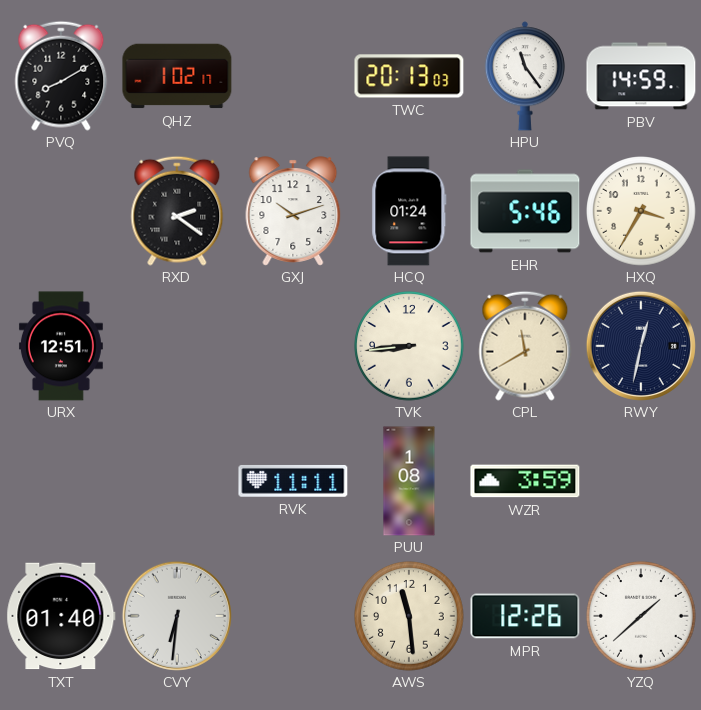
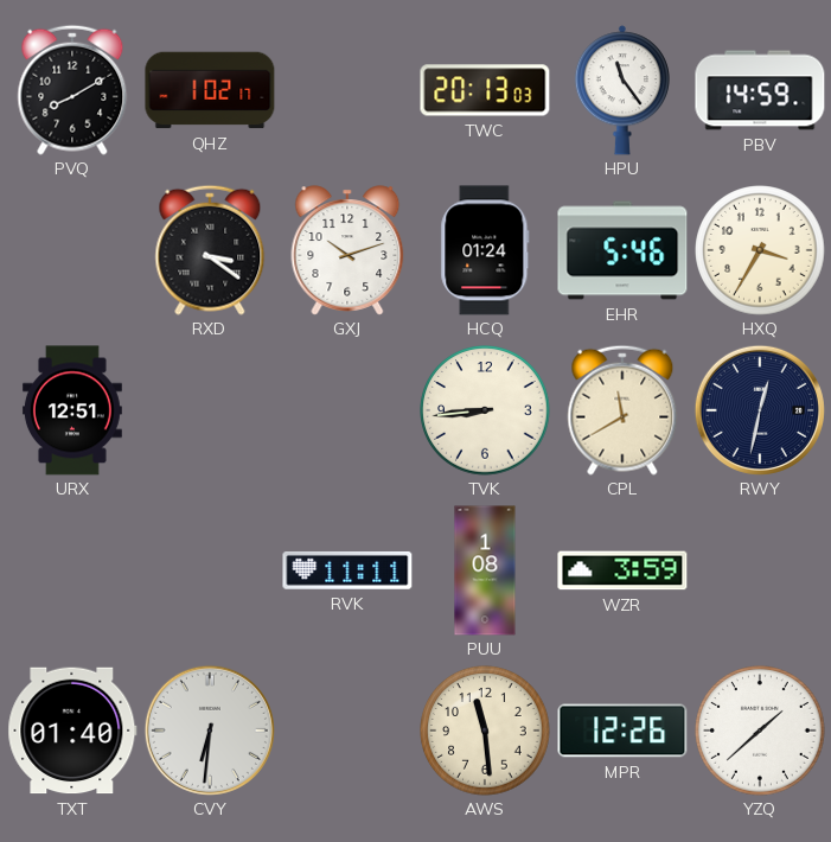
RXD: 2:21 -> 3:21
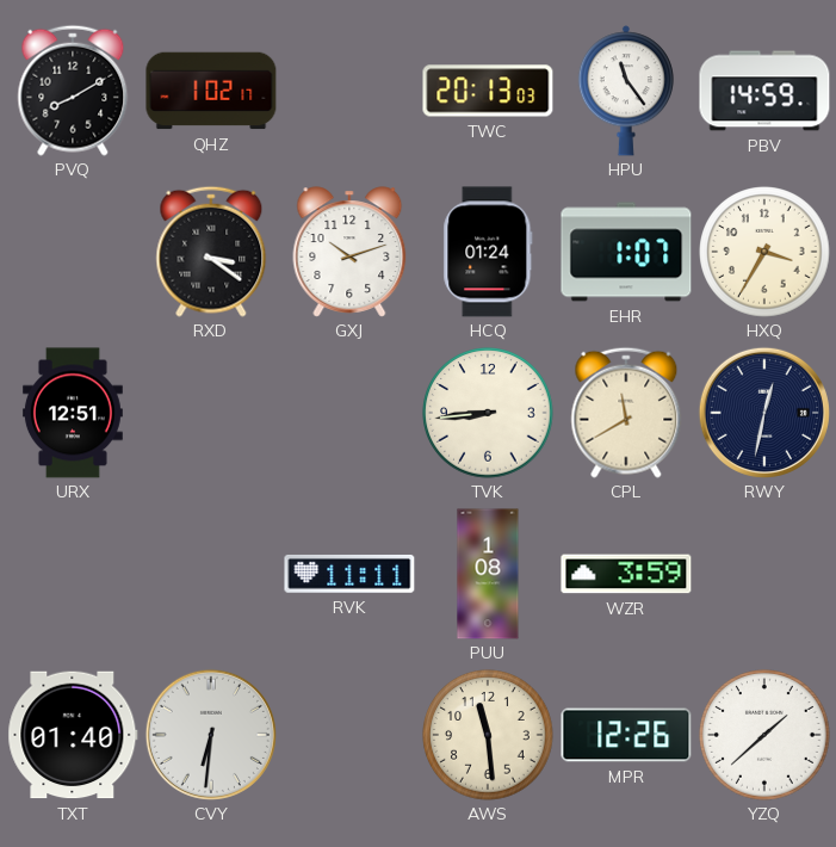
EHR: 5:46 -> 1:07
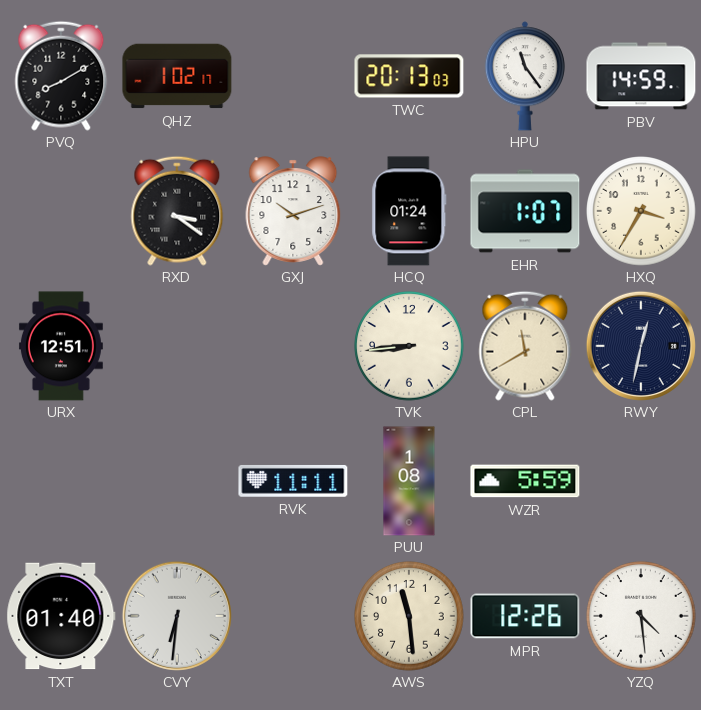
WZR: 3:59 -> 5:59
YZQ: 1:38 -> 4:29
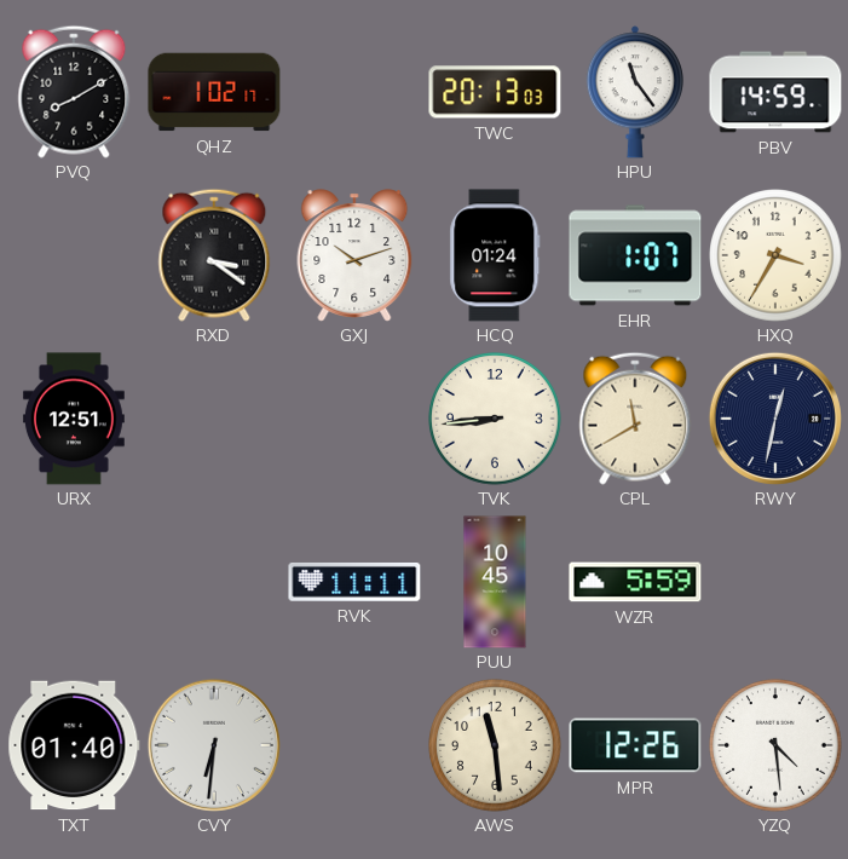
PUU: 1:08 -> 10:45
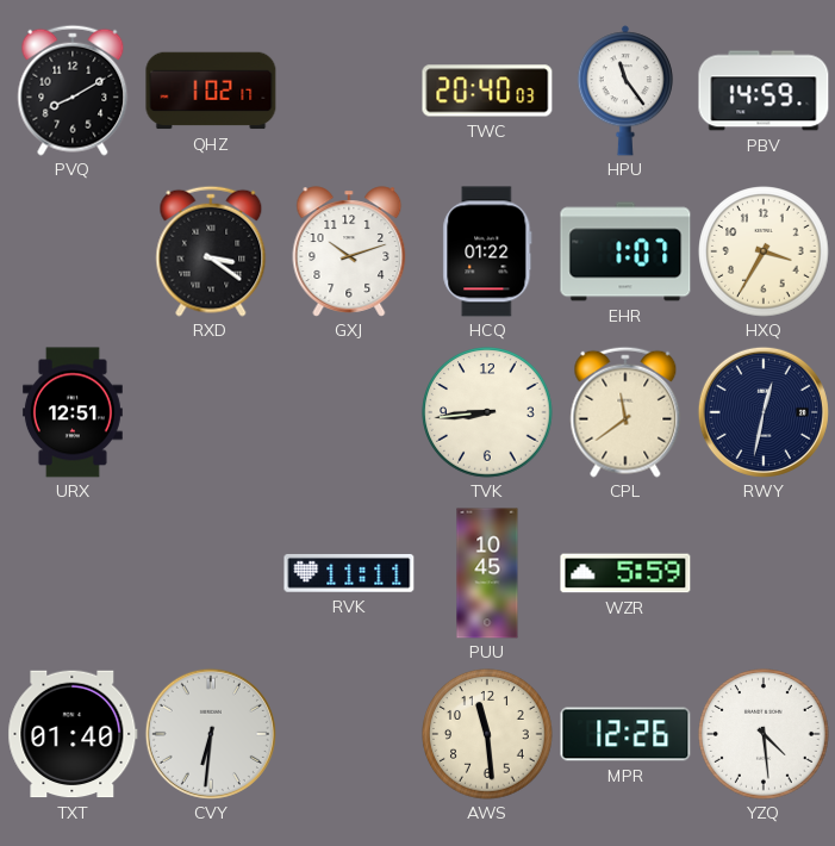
TWC: 20:13 -> 20:40
HCQ: 01:24 -> 01:22
CPL: 11:40 -> 11:39
